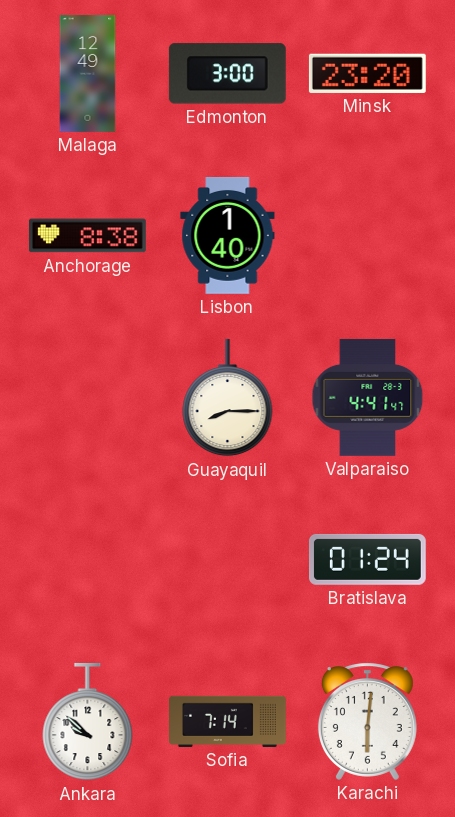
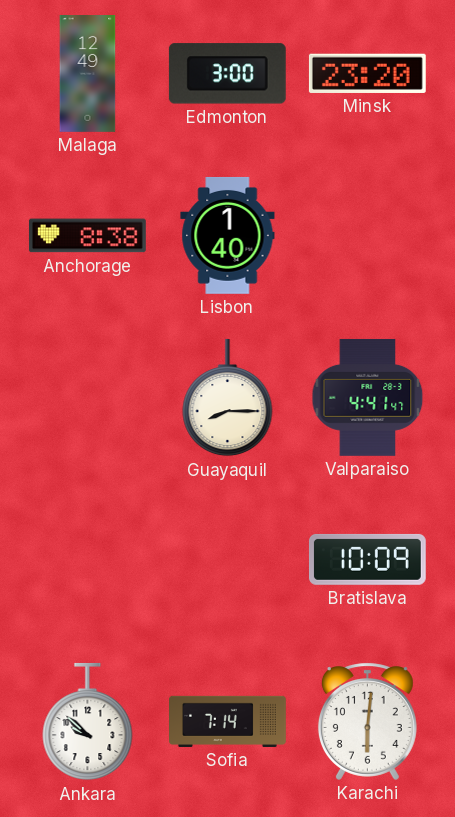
Bratislava: 01:24 -> 10:09
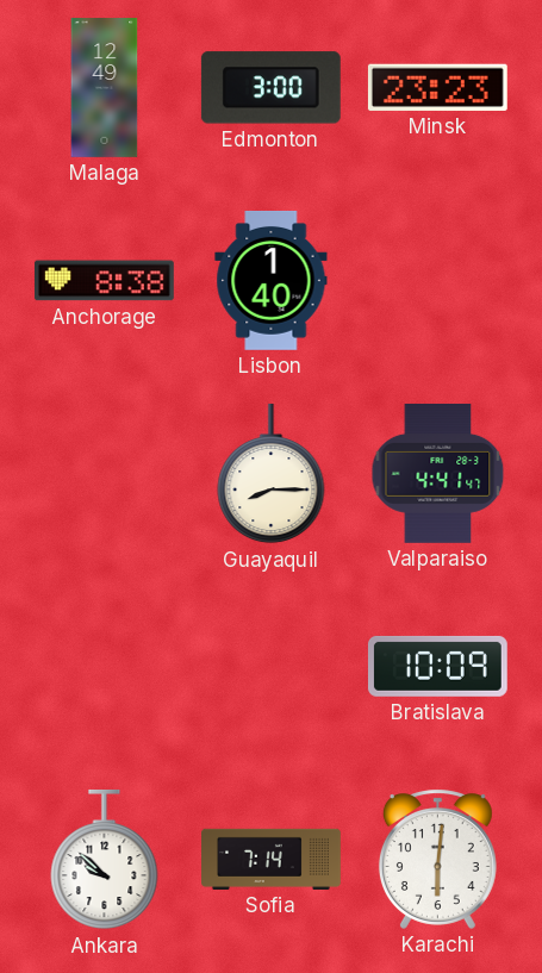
Minsk: 23:20 -> 23:23
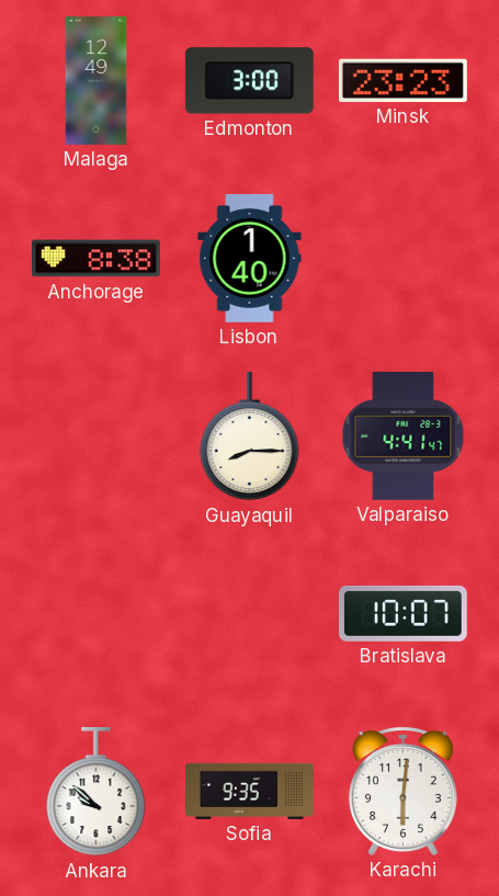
Bratislava: 10:09 -> 10:07
Sofia: 7:14 -> 9:35
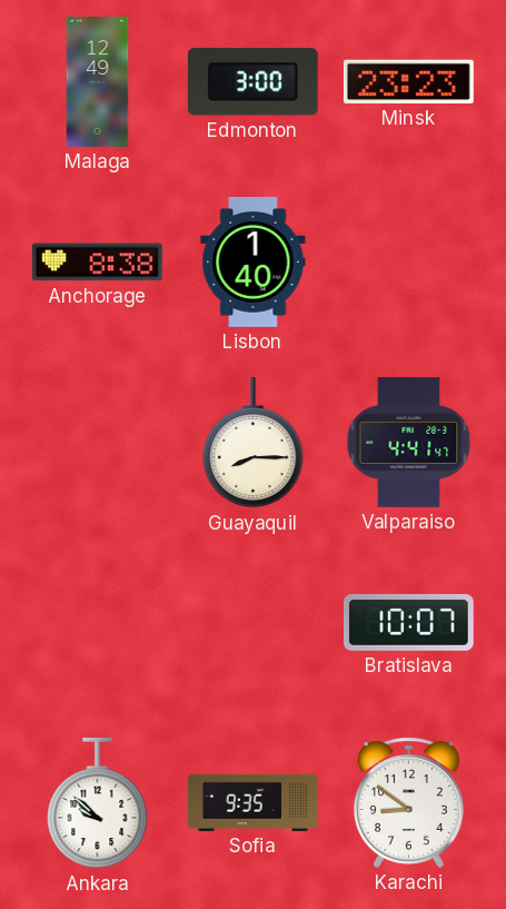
Karachi: 6:01 -> 8:51
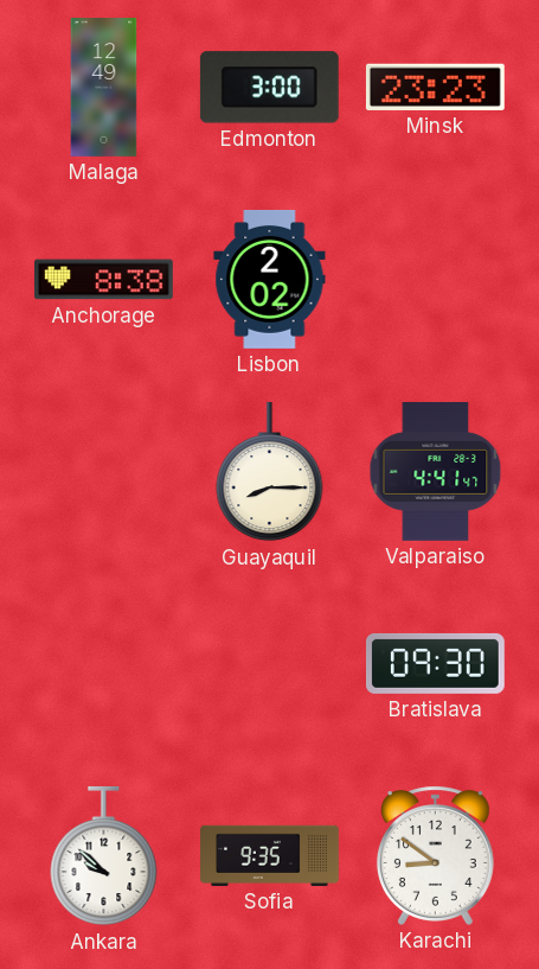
Lisbon: 1:40 -> 2:02
Bratislava: 10:07 -> 09:30
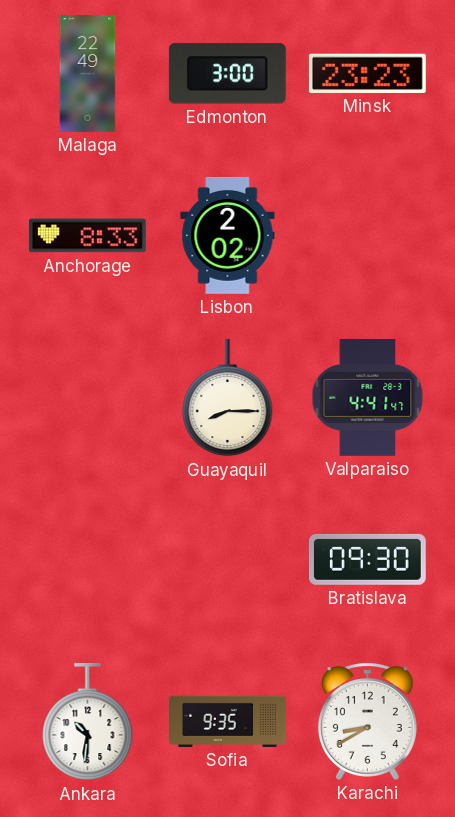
Malaga: 12:49 -> 22:49
Anchorage: 8:38 -> 8:33
Ankara: 9:52 -> 10:31
Karachi: 8:51 -> 8:40
